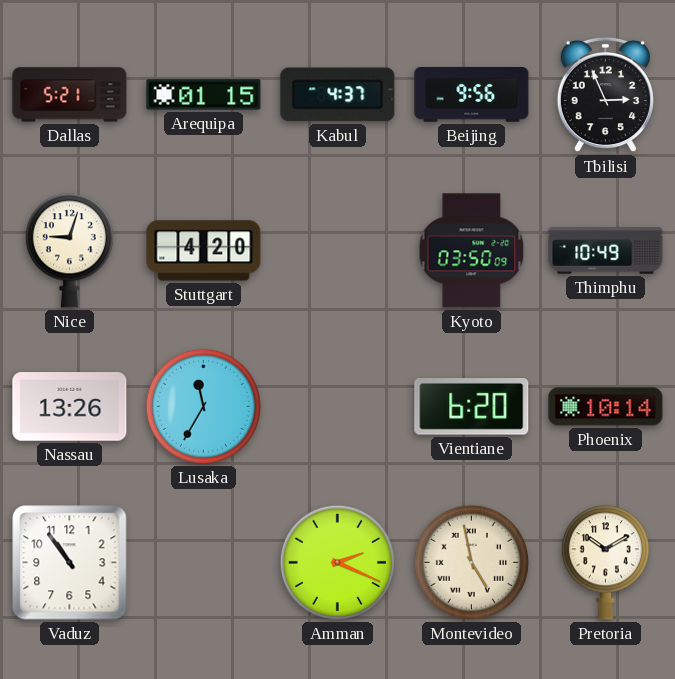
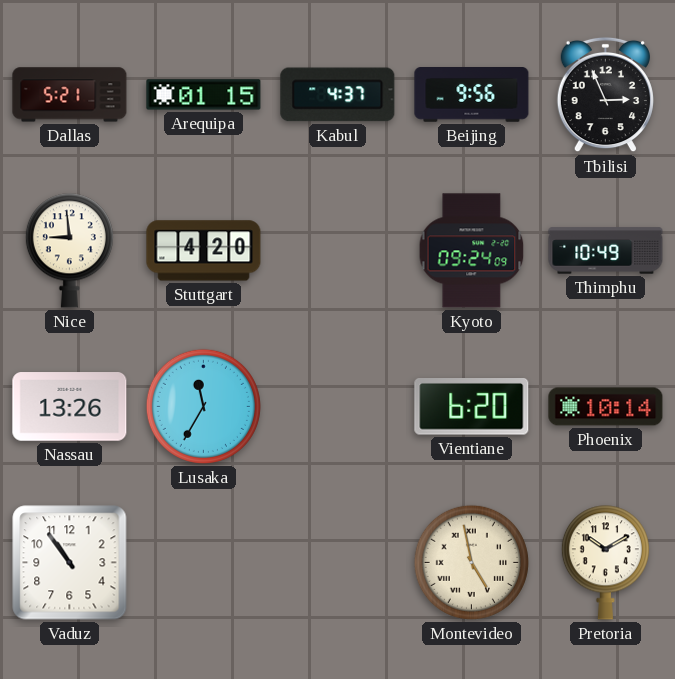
Nice: 9:03 -> 8:59
Kyoto: 03:50 -> 09:24
Amman: 2:19 -> none
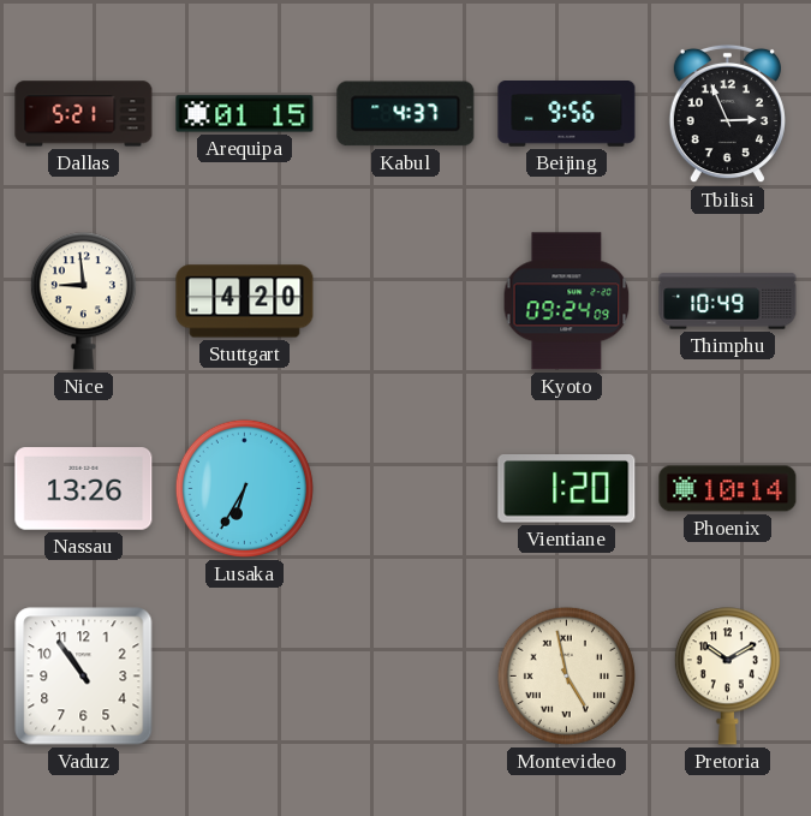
Lusaka: 11:35 -> 6:35
Vientiane: 6:20 -> 1:20
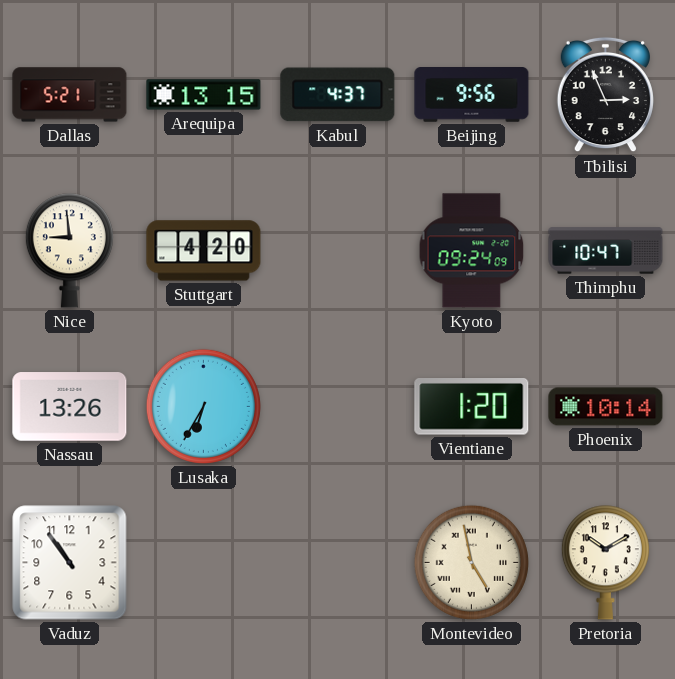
Arequipa: 01:15 -> 13:15
Thimphu: 10:49 -> 10:47
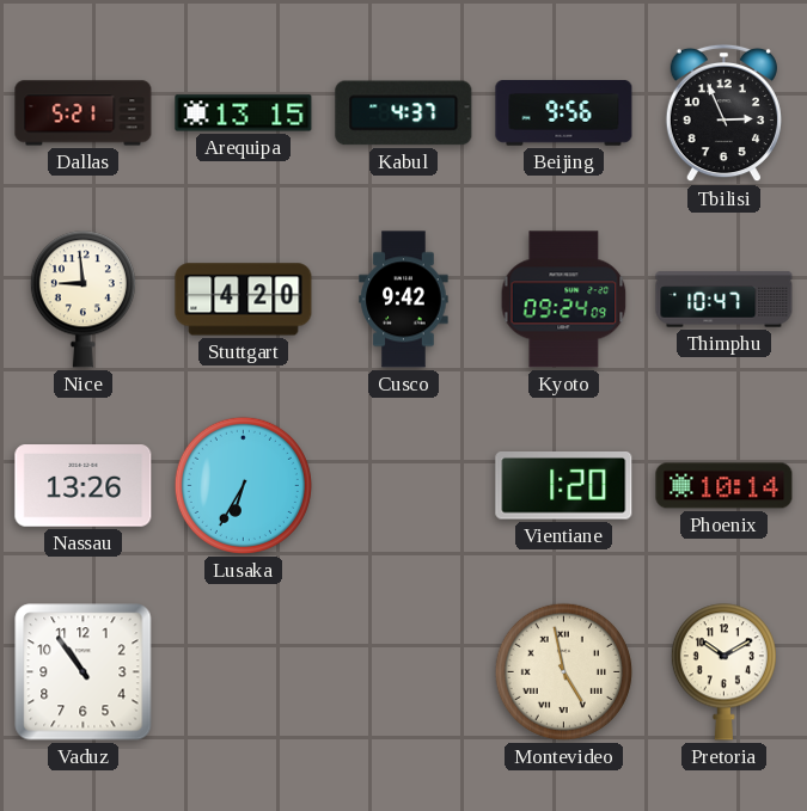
Cusco: none -> 9:42
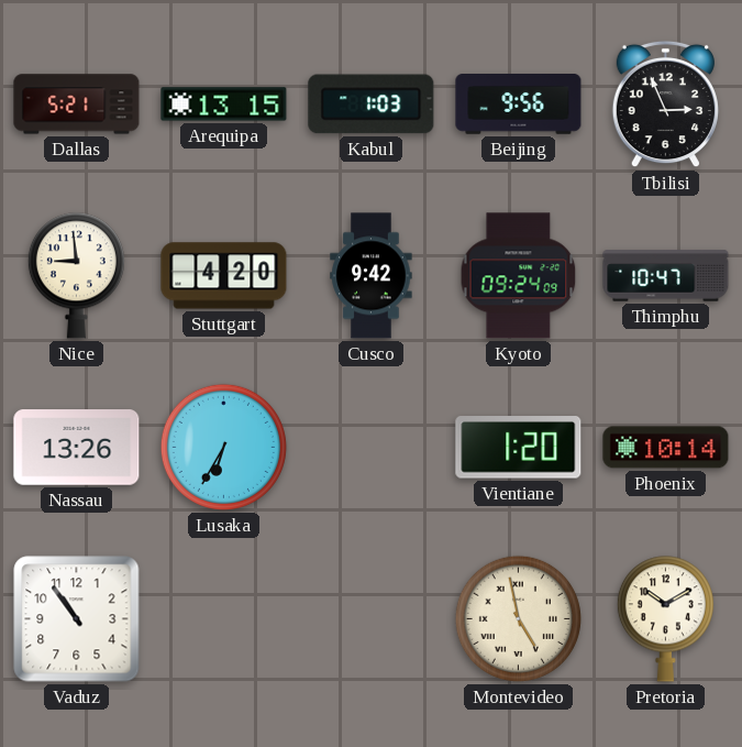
Kabul: 4:37 -> 1:03
